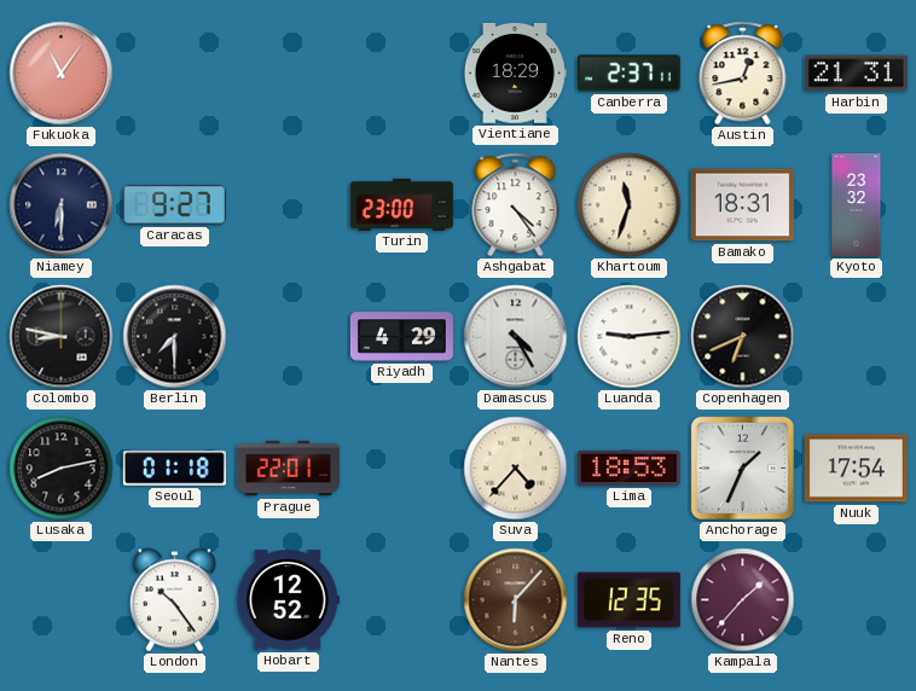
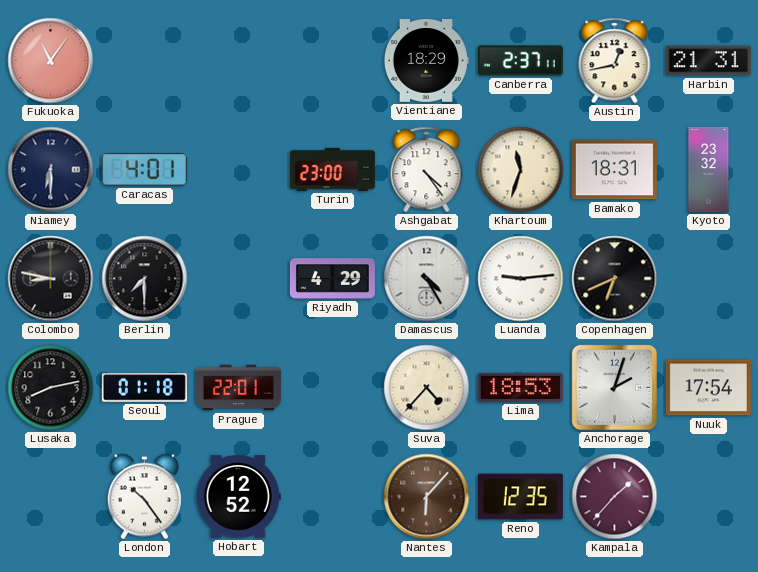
Caracas: 9:27 -> 4:01
Anchorage: 1:34 -> 2:03
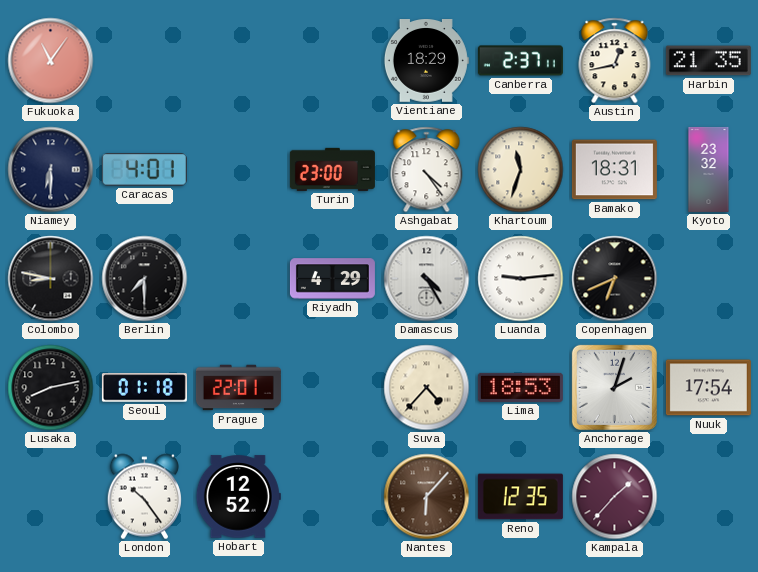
Harbin: 21:31 -> 21:35
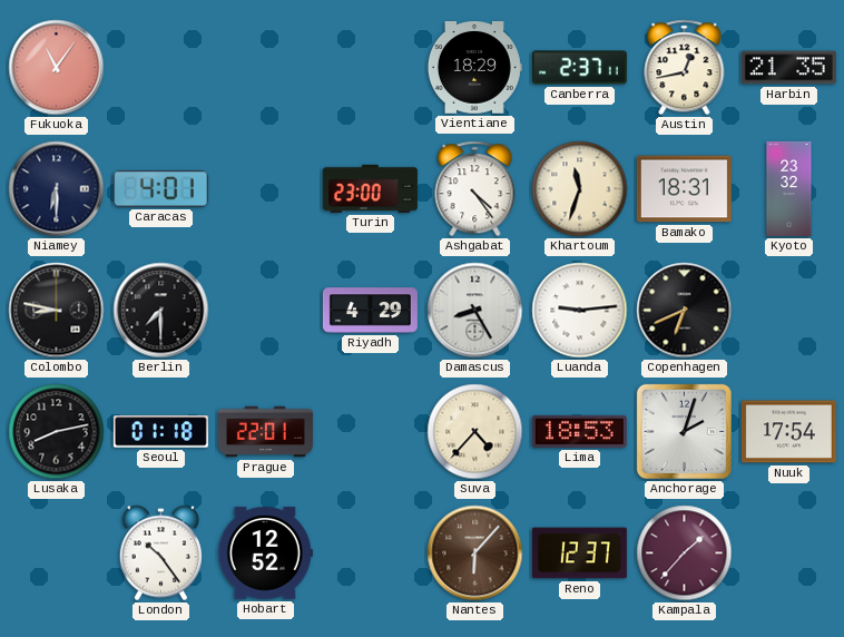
Damascus: 4:25 -> 8:25
Reno: 12:35 -> 12:37
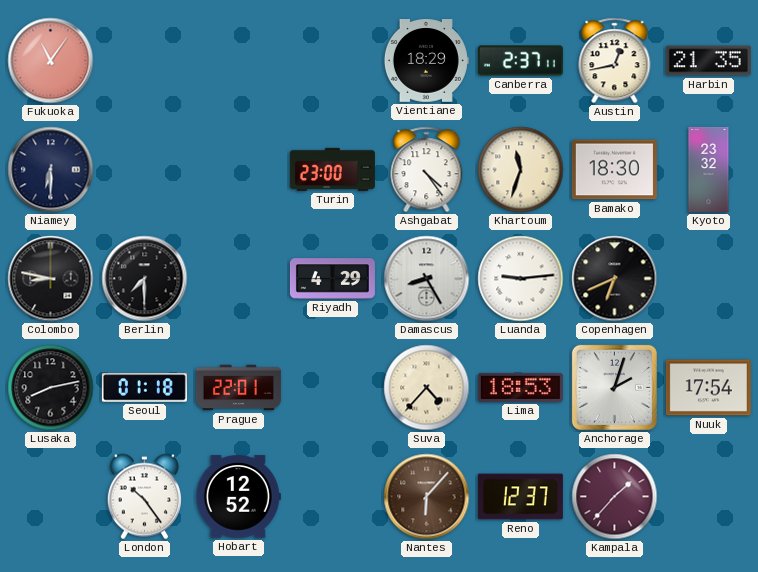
Caracas: 4:01 -> none
Bamako: 18:31 -> 18:30
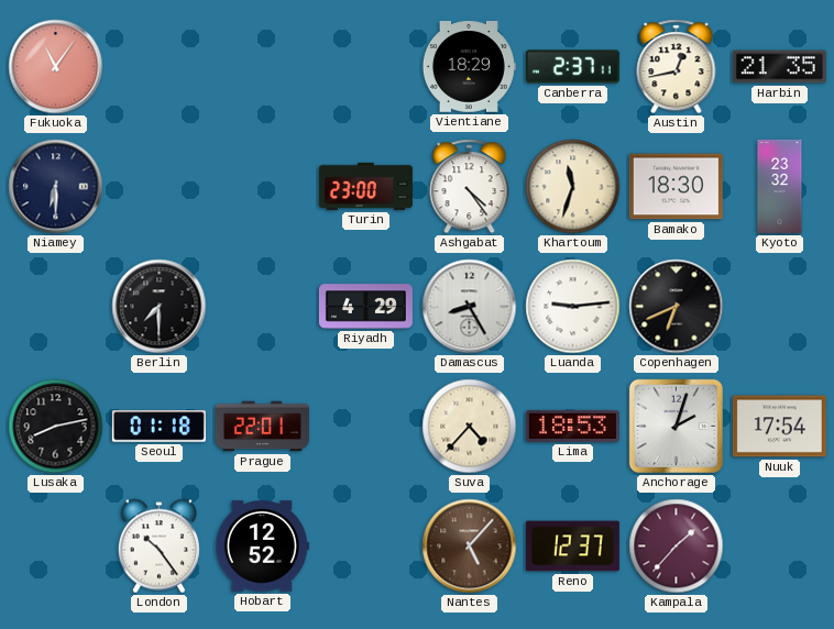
Colombo: 8:47 -> none
Nantes: 6:07 -> 5:07
